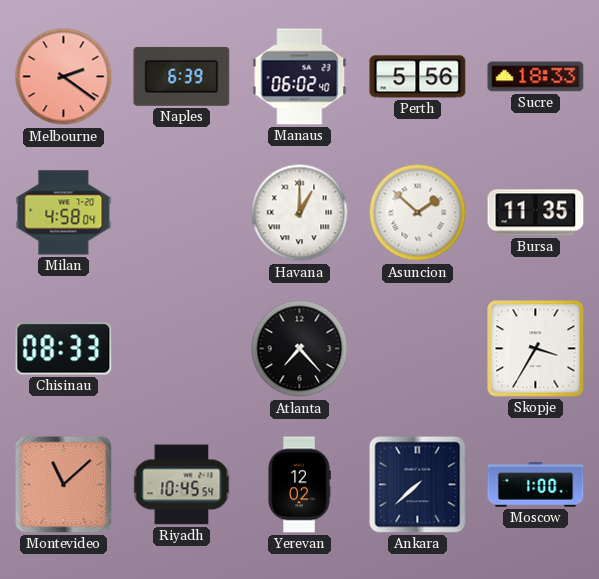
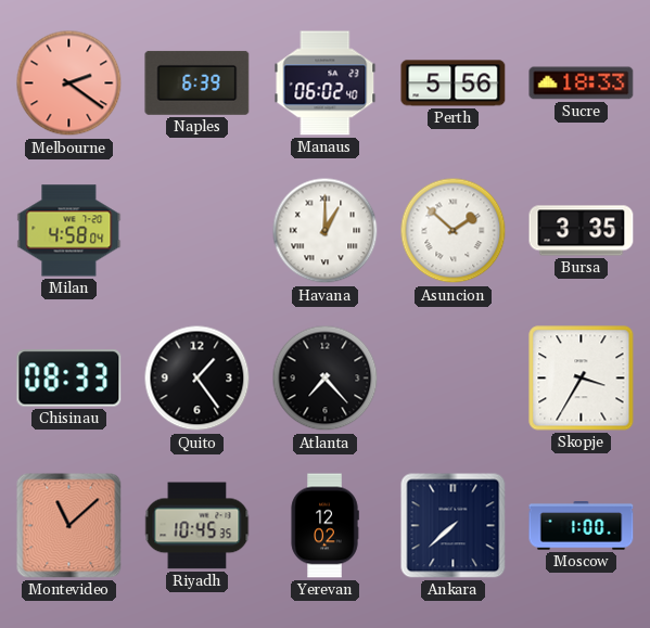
Bursa: 11:35 -> 3:35
Quito: none -> 1:24
Riyadh: 10:45:54 -> 10:45:35
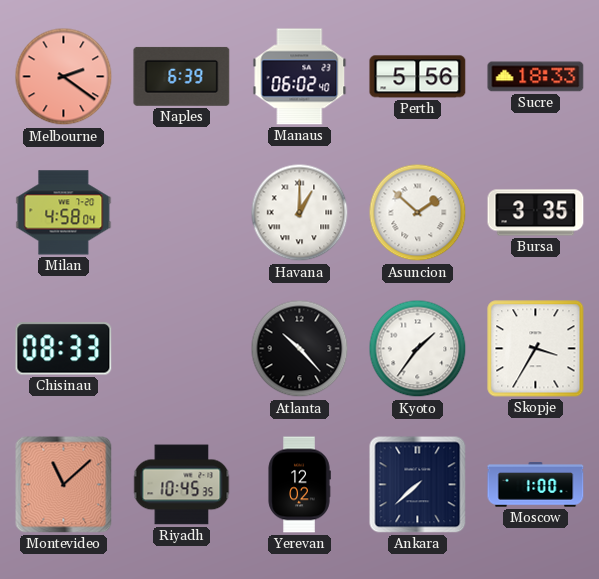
Quito: 1:24 -> none
Atlanta: 7:23 -> 10:23
Kyoto: none -> 1:36
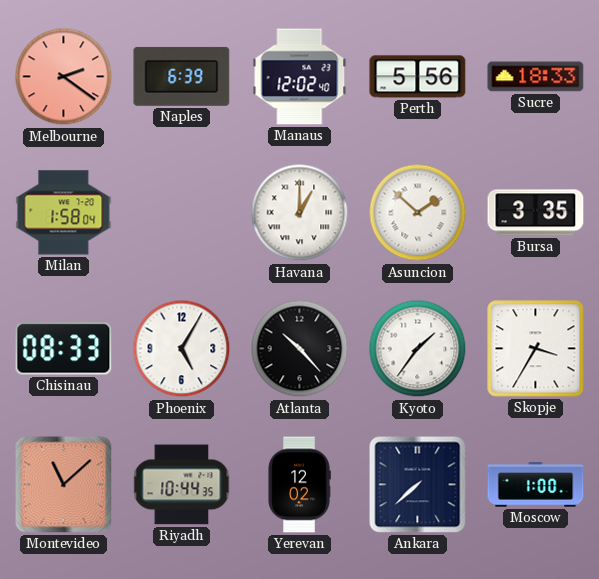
Manaus: 06:02 -> 12:02
Milan: 4:58 -> 1:58
Phoenix: none -> 5:05
Riyadh: 10:45 -> 10:44
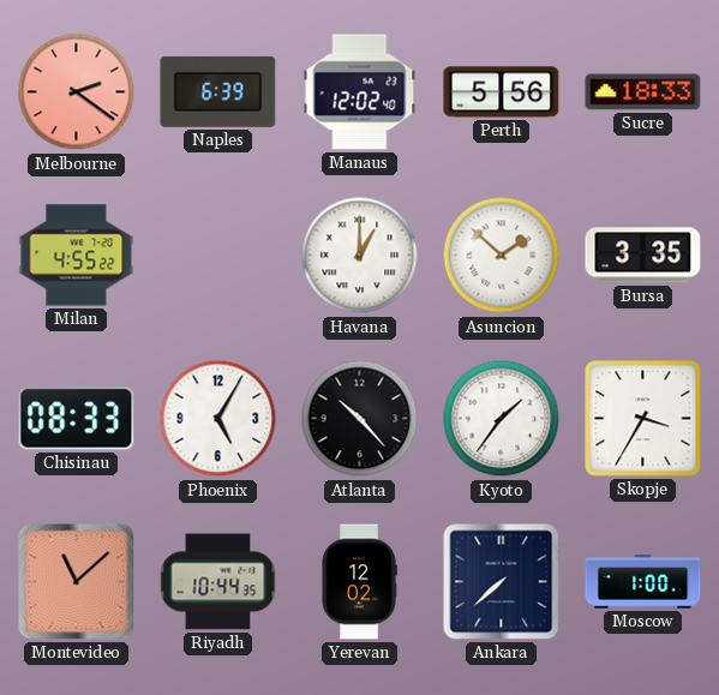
Milan: 1:58 -> 4:55
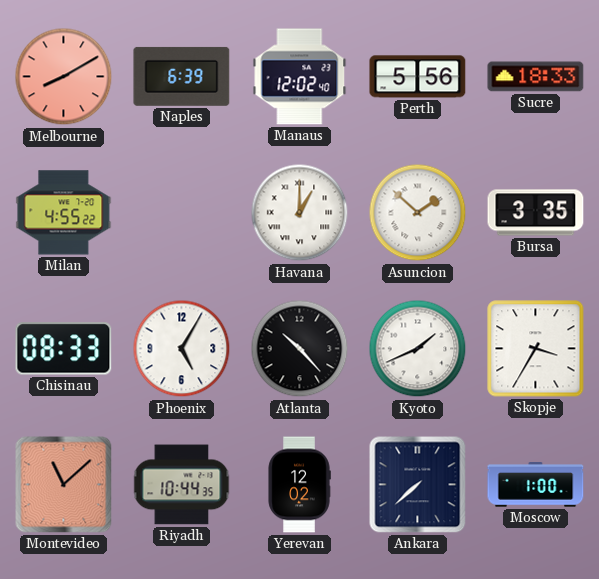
Melbourne: 2:21 -> 8:10
Kyoto: 1:36 -> 1:41
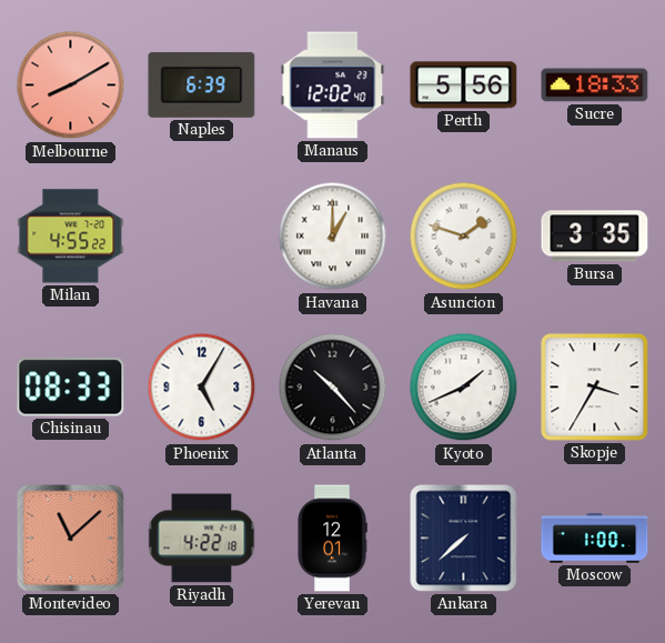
Asuncion: 1:52 -> 1:48
Riyadh: 10:44 -> 4:22
Yerevan: 12:02 -> 12:01
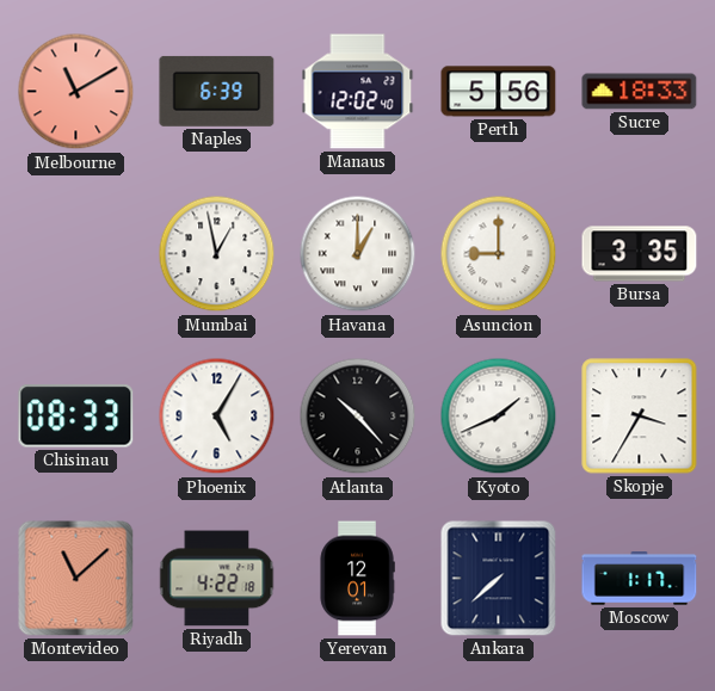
Melbourne: 8:10 -> 11:10
Milan: 4:55 -> none
Mumbai: none -> 12:58
Asuncion: 1:48 -> 9:00
Moscow: 1:00 -> 1:17
